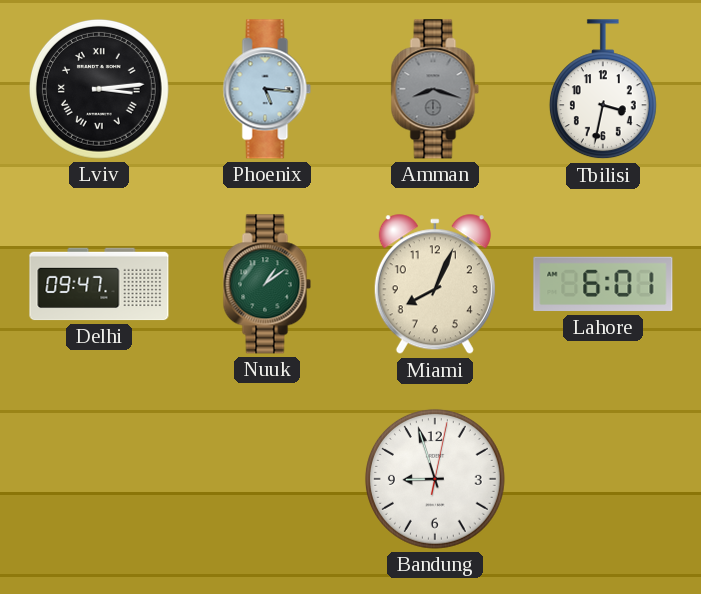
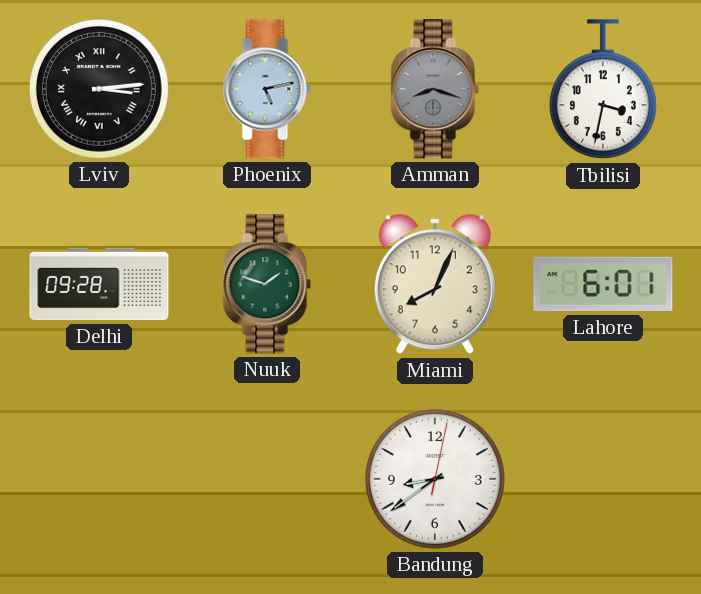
Phoenix: 5:16 -> 5:13
Delhi: 09:47 -> 09:28
Nuuk: 1:09 -> 1:48
Bandung: 8:57 -> 8:39
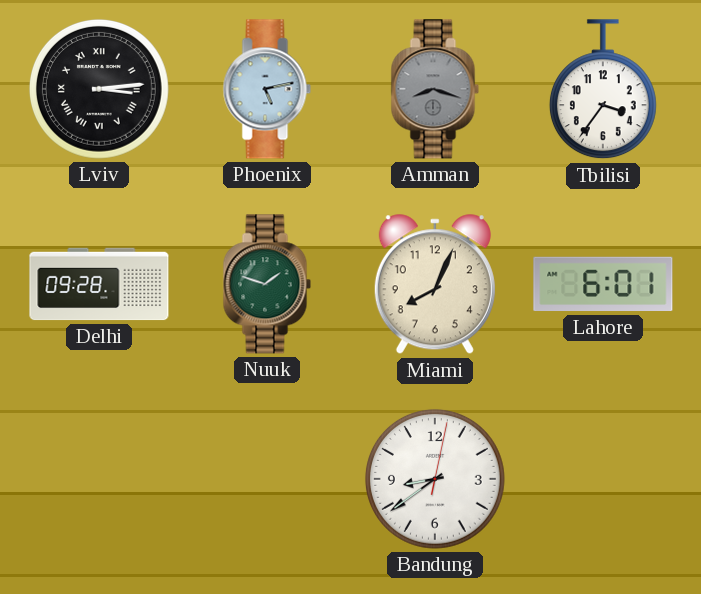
Tbilisi: 3:32 -> 3:36
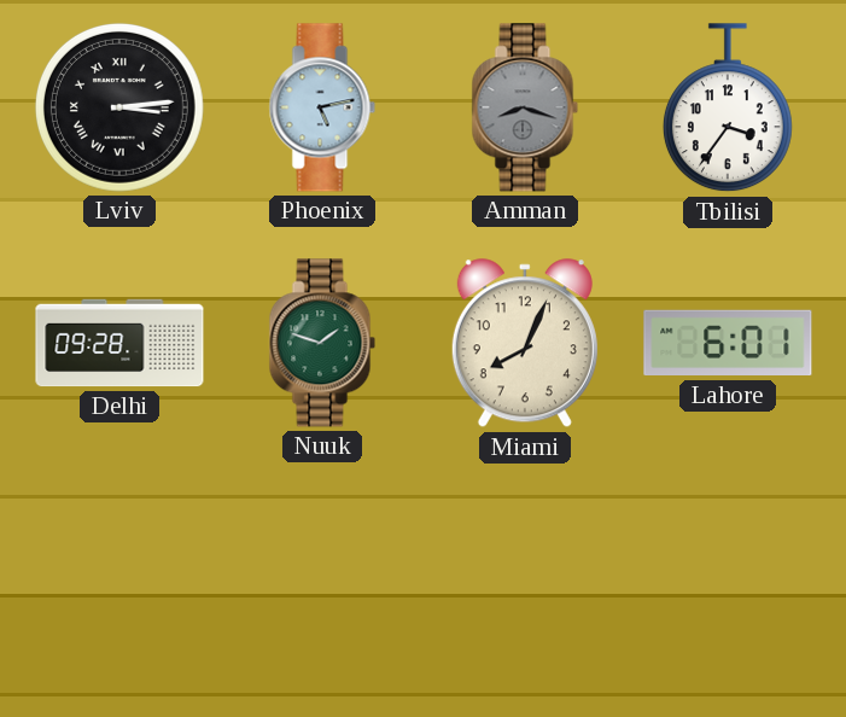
Bandung: 8:39 -> none
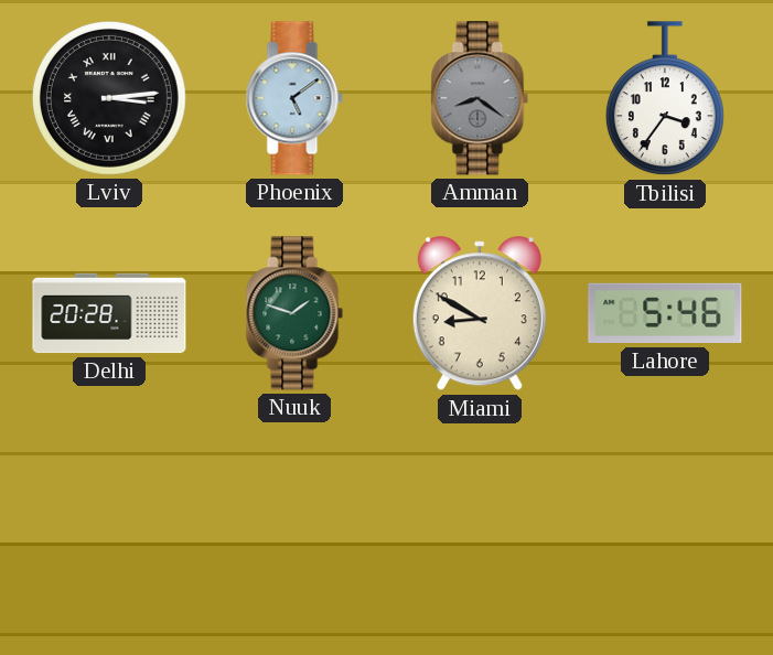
Phoenix: 5:13 -> 5:09
Amman: 8:18 -> 8:21
Delhi: 09:28 -> 20:28
Miami: 8:04 -> 8:50
Lahore: 6:01 -> 5:46
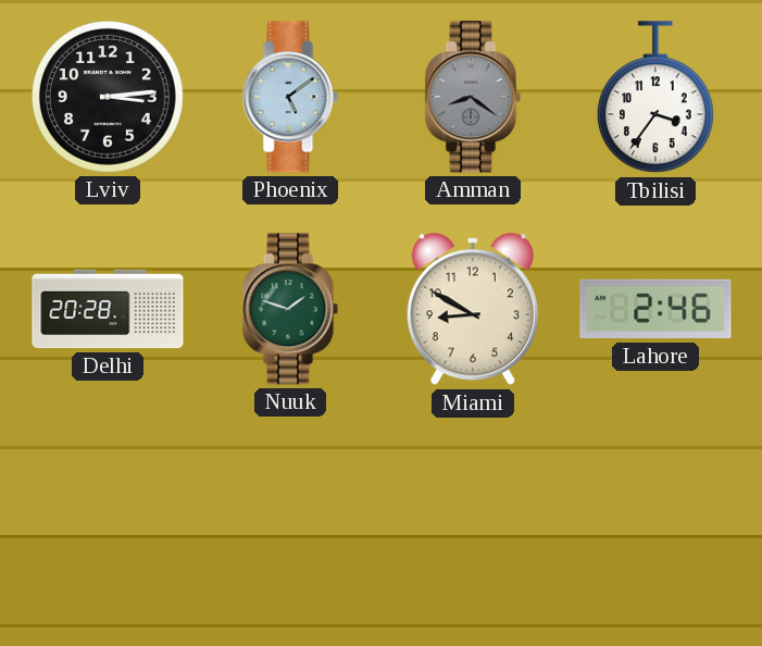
Lviv numerals: Roman -> Arabic
Lahore: 5:46 -> 2:46
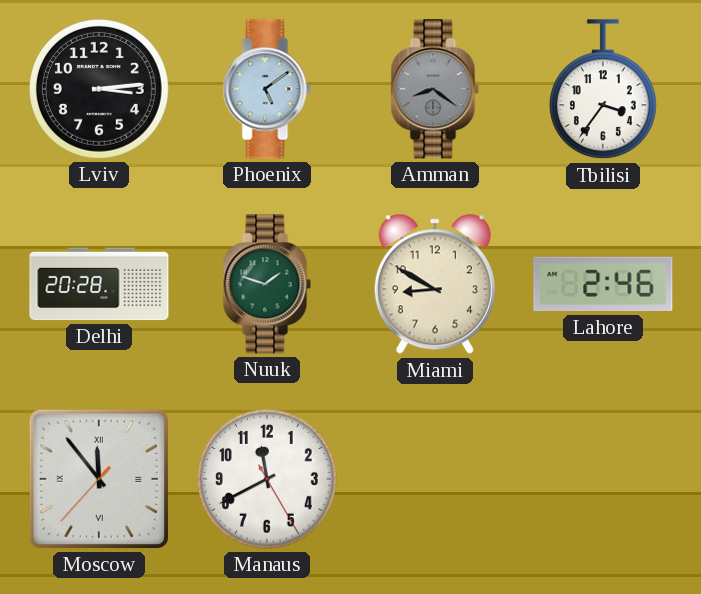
Moscow: none -> 11:53
Manaus: none -> 11:40
